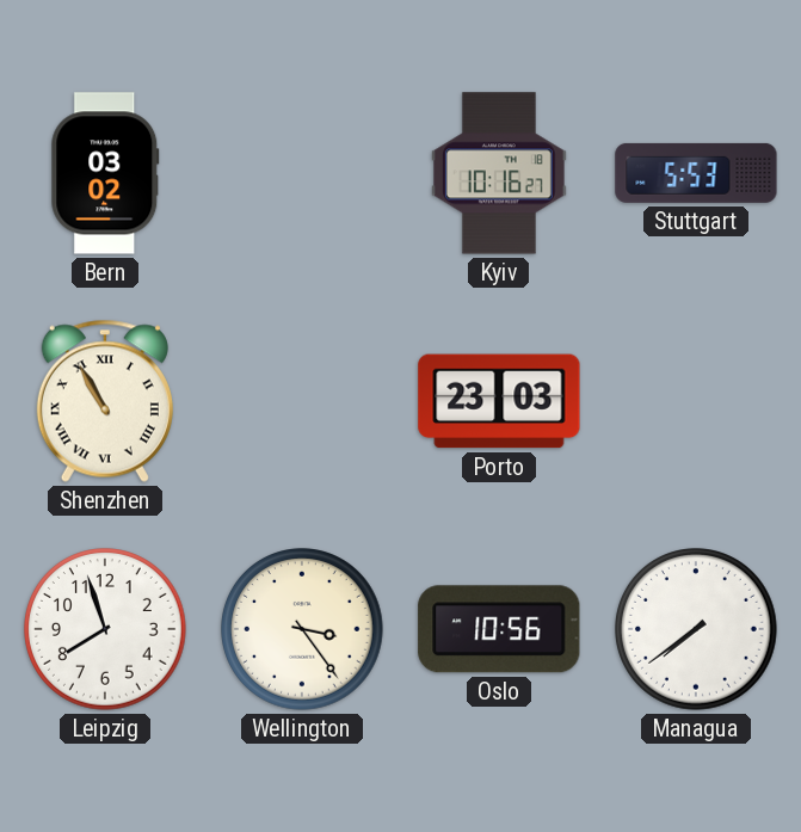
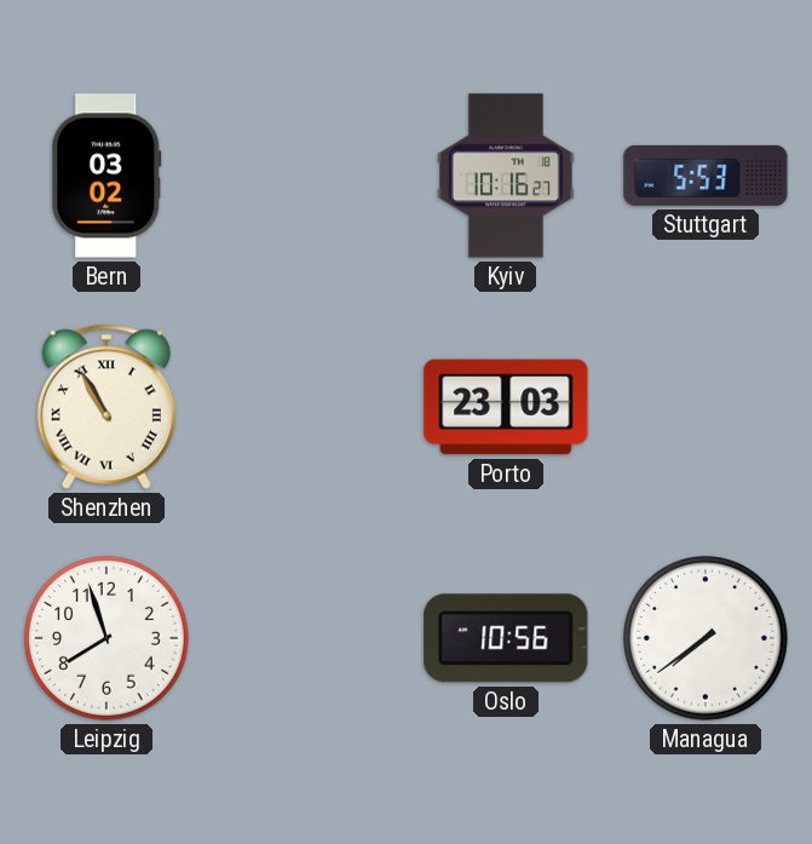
Wellington: 3:24 -> none
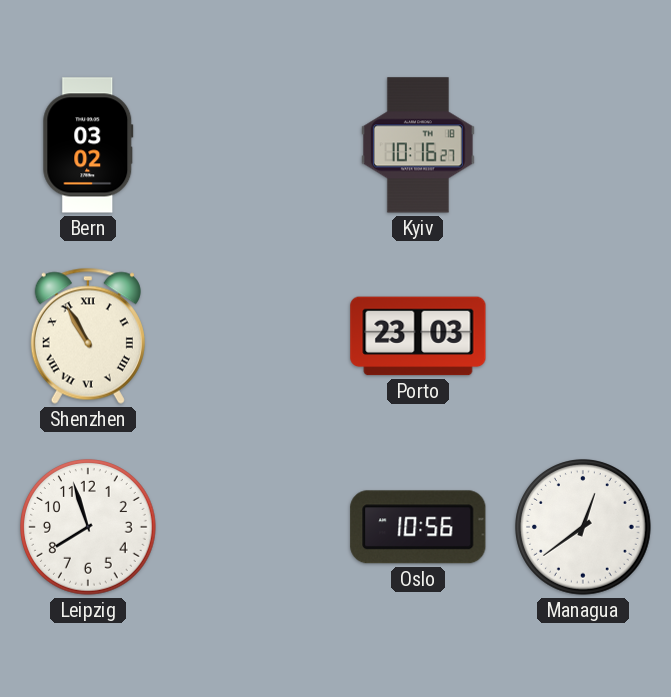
Stuttgart: 5:53 -> none
Managua: 7:39 -> 12:39
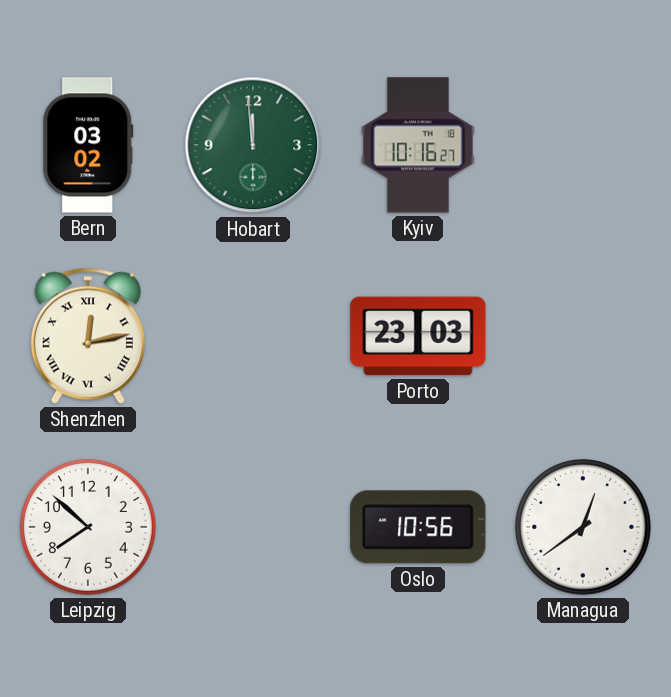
Hobart: none -> 11:59
Shenzhen: 10:55 -> 12:13
Leipzig: 7:57 -> 7:52
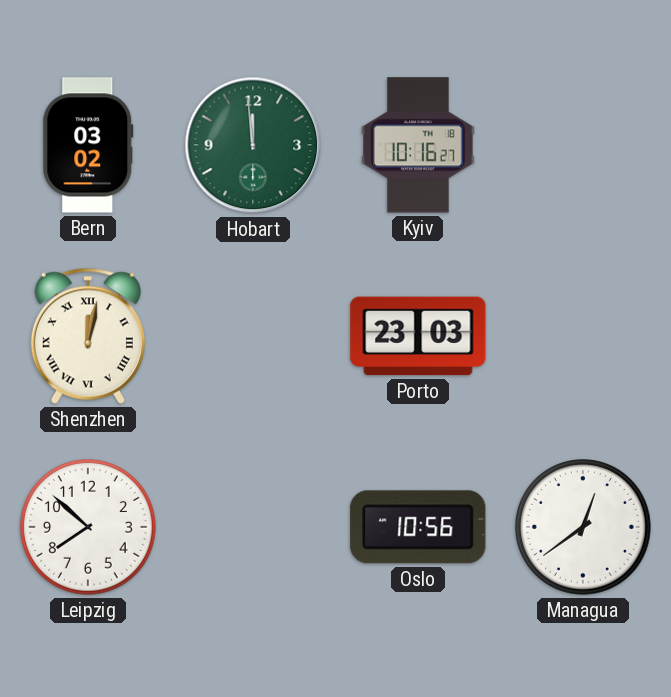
Shenzhen: 12:13 -> 12:02
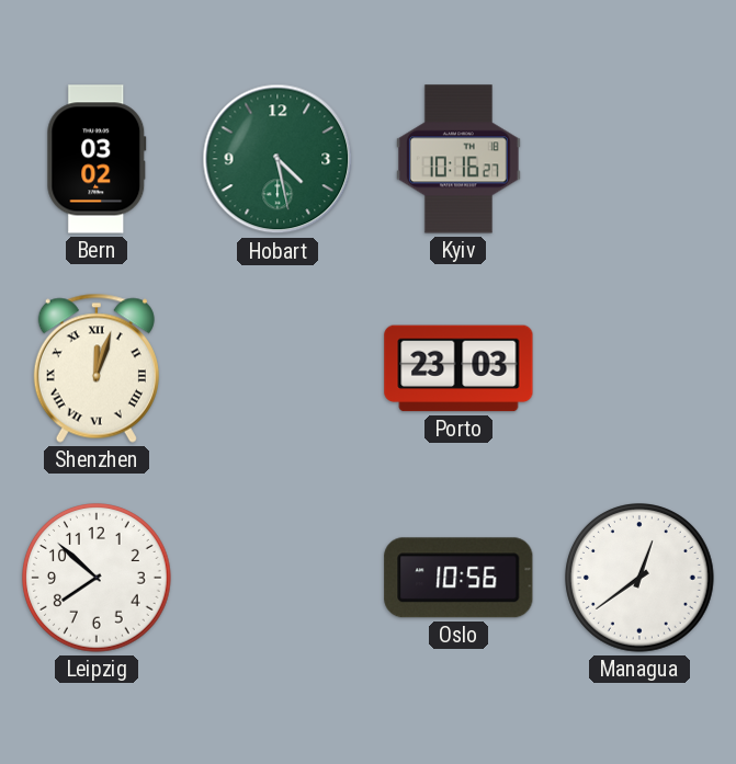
Hobart: 11:59 -> 4:28
Shenzhen: 12:02 -> 12:03
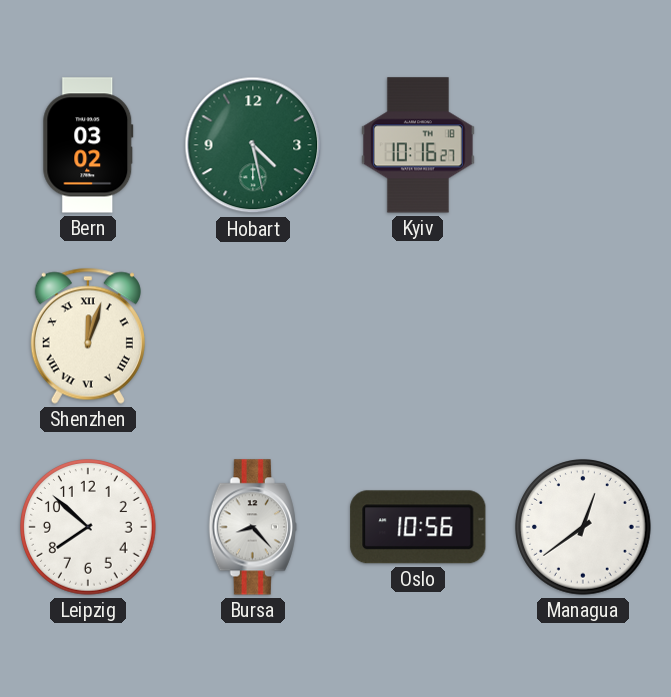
Porto: 23:03 -> none
Bursa: none -> 8:23
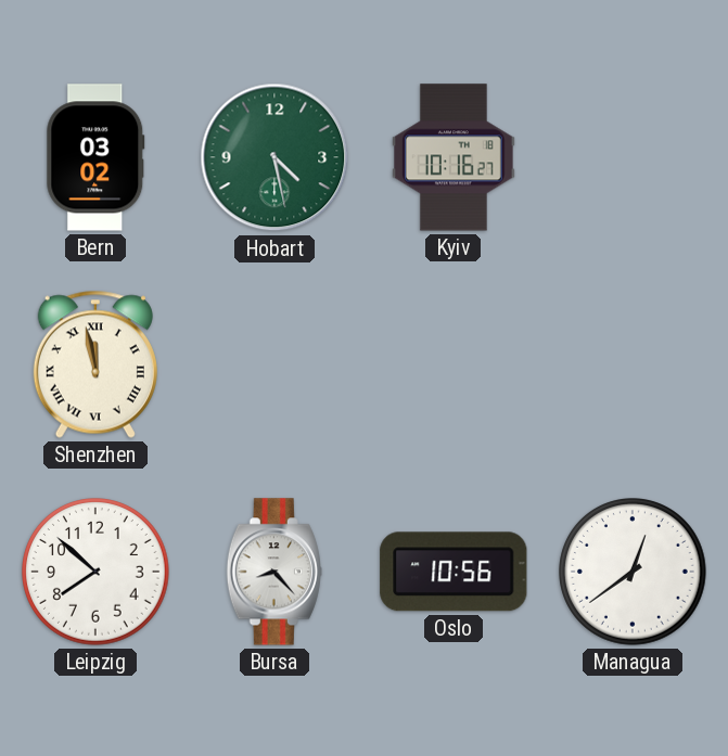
Shenzhen: 12:03 -> 11:58
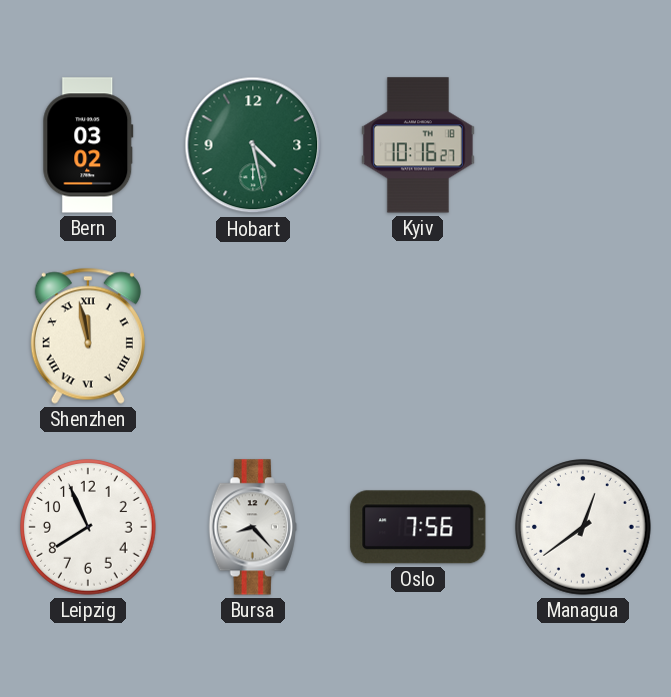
Leipzig: 7:52 -> 7:56
Oslo: 10:56 -> 7:56
